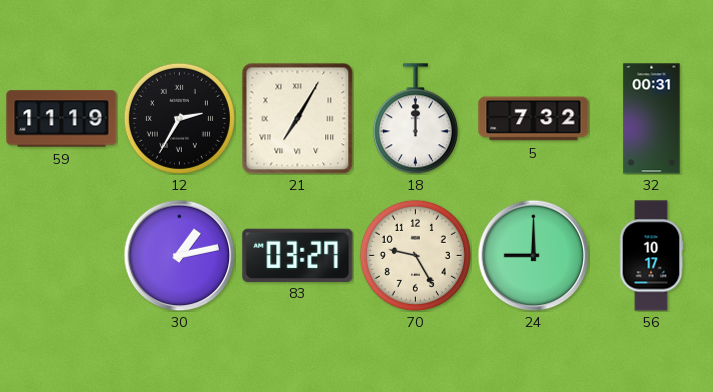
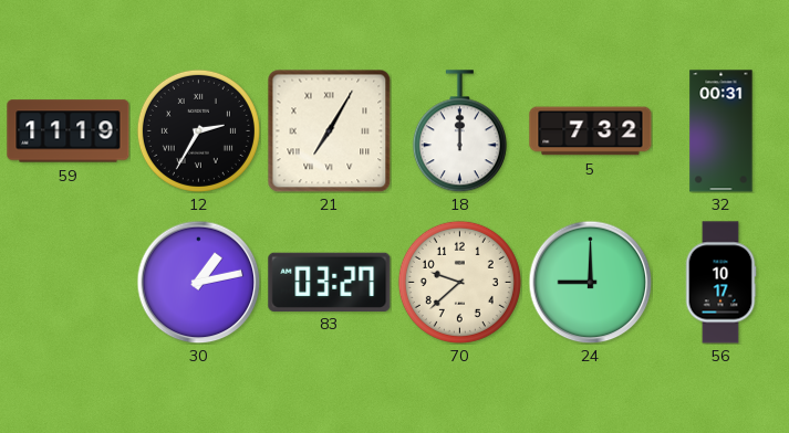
70: 9:25 -> 9:38
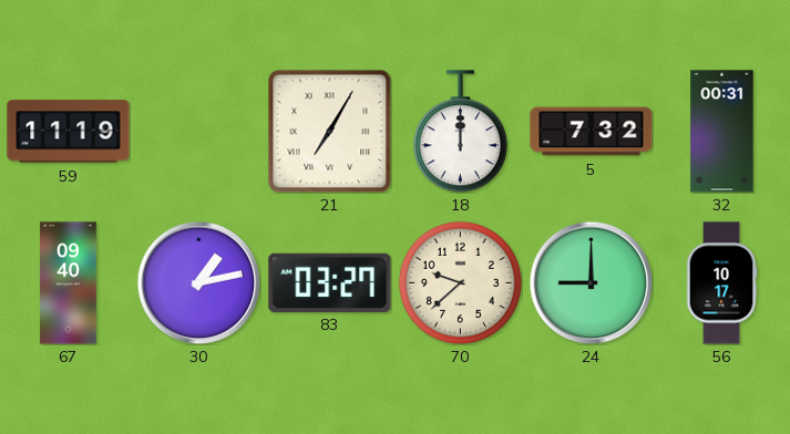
12: 2:35 -> none
67: none -> 09:40
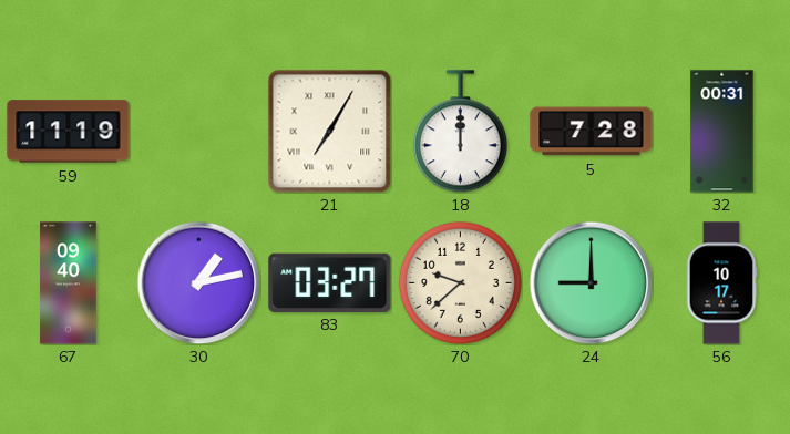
5: 7:32 -> 7:28
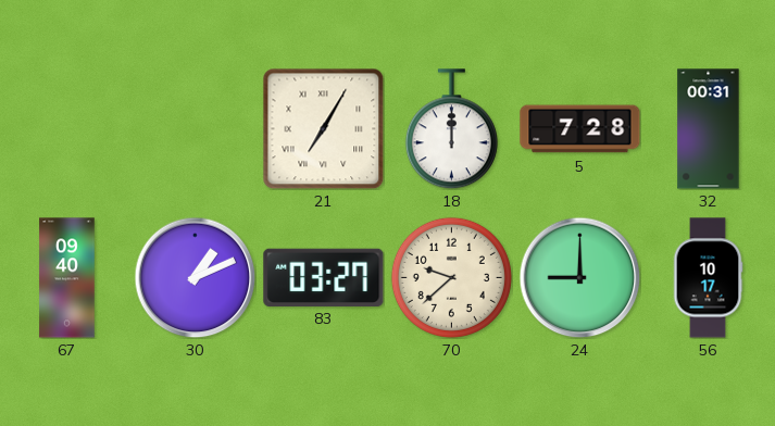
59: 11:19 -> none
30: 1:13 -> 1:11
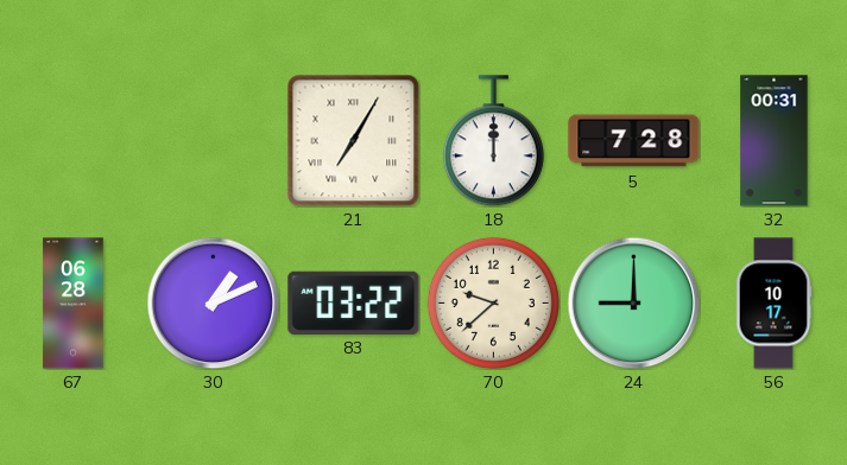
67: 09:40 -> 06:28
83: 03:27 -> 03:22
